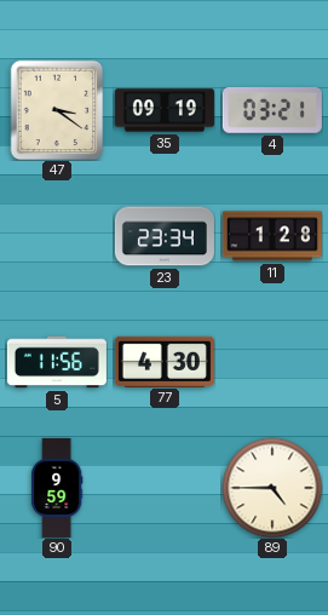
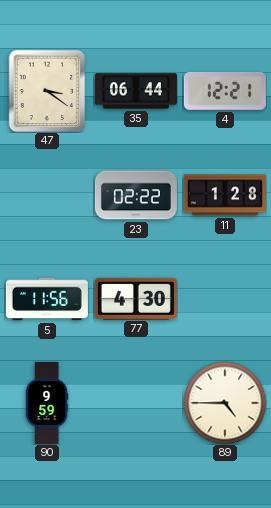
35: 09:19 -> 06:44
4: 03:21 -> 12:21
23: 23:34 -> 02:22
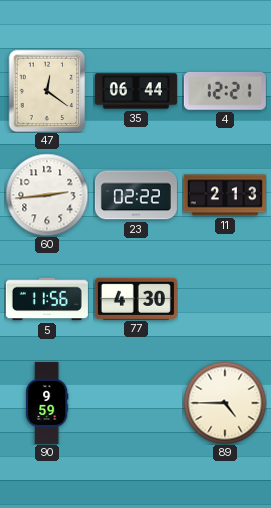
47: 3:21 -> 12:21
60: none -> 2:44
11: 1:28 -> 2:13
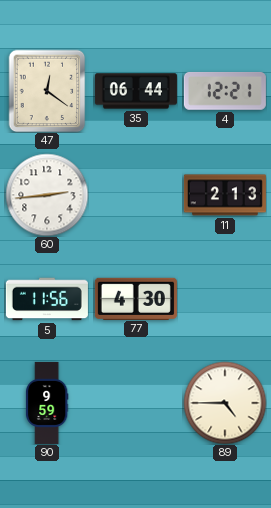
23: 02:22 -> none
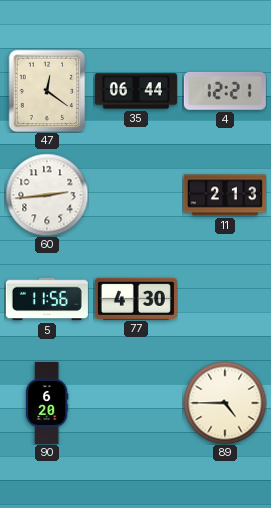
90: 9:59 -> 6:20
